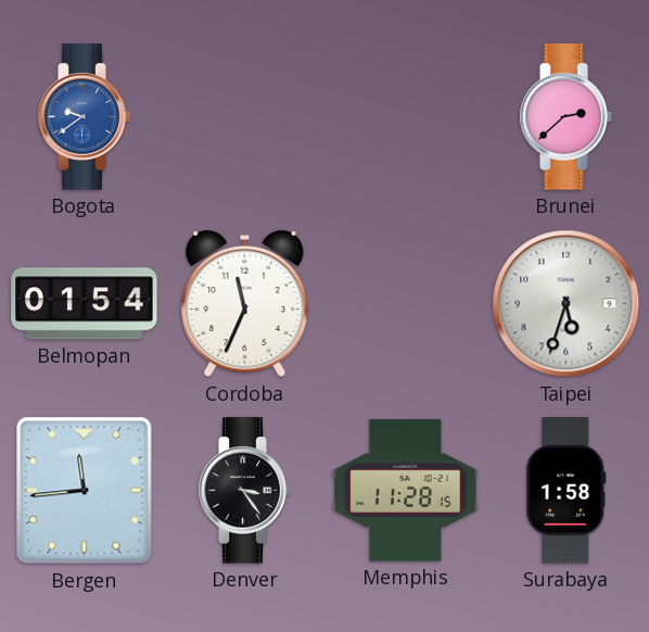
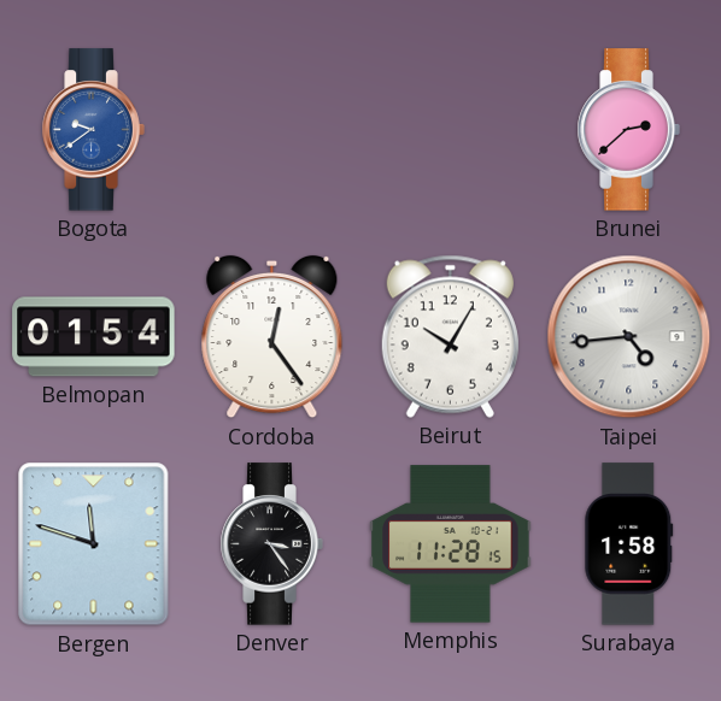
Cordoba: 11:34 -> 12:24
Beirut: none -> 10:05
Taipei: 5:33 -> 4:44
Bergen: 11:44 -> 11:48
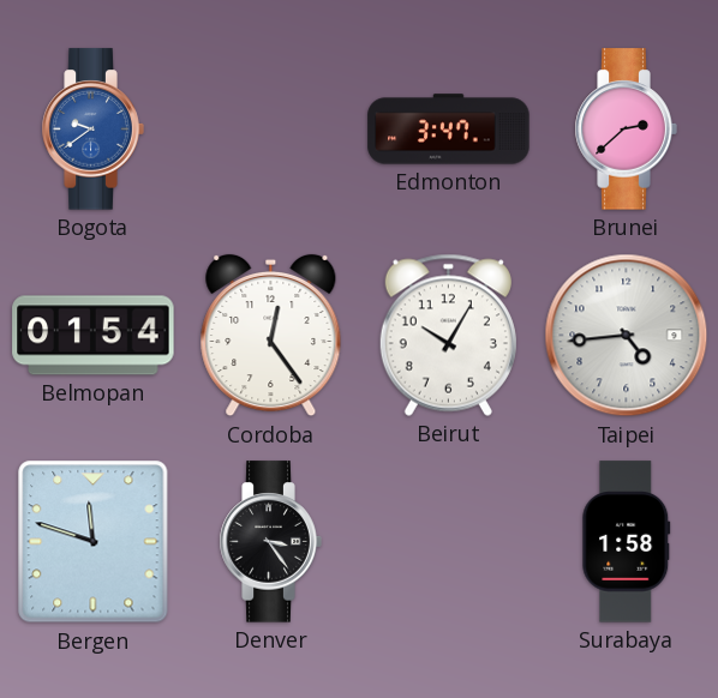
Edmonton: none -> 3:47
Memphis: 11:28 -> none
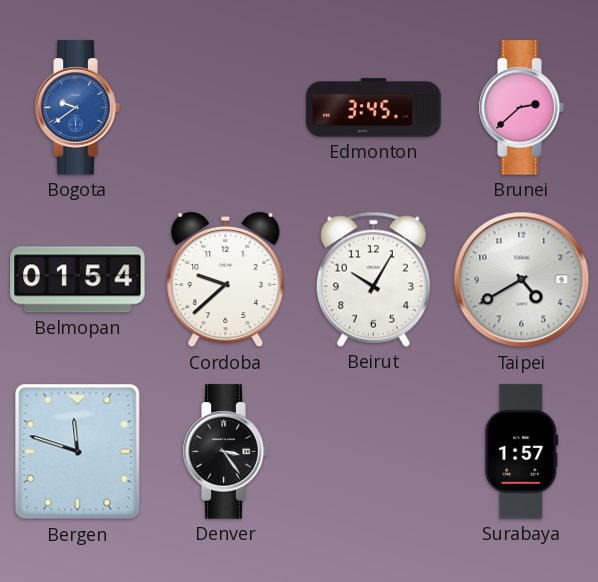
Edmonton: 3:47 -> 3:45
Cordoba: 12:24 -> 9:38
Taipei: 4:44 -> 4:40
Surabaya: 1:58 -> 1:57
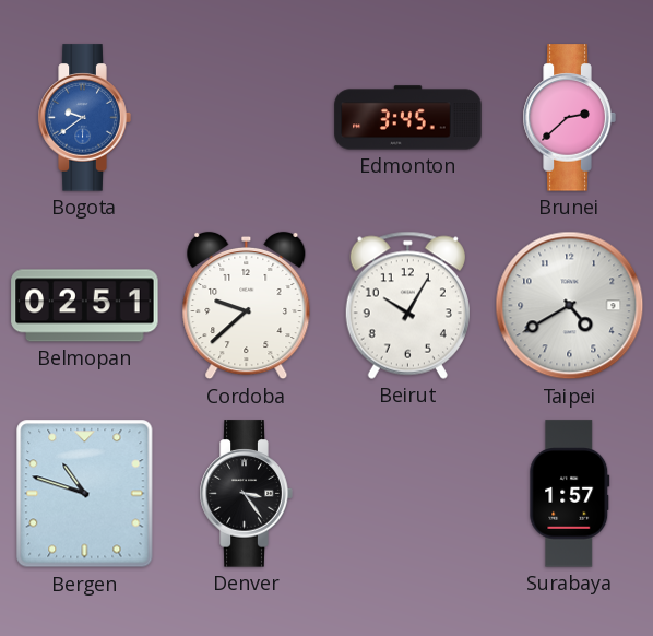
Belmopan: 01:54 -> 02:51
Bergen: 11:48 -> 10:48
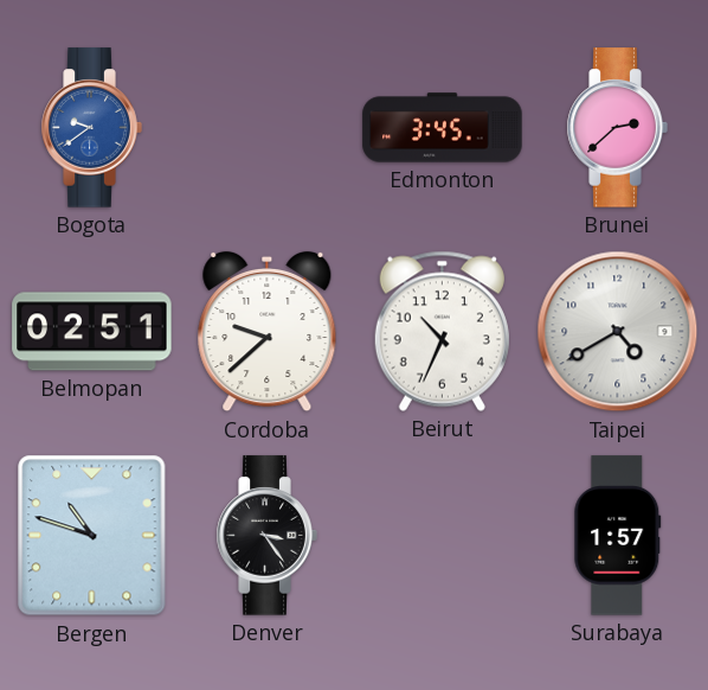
Beirut: 10:05 -> 10:34
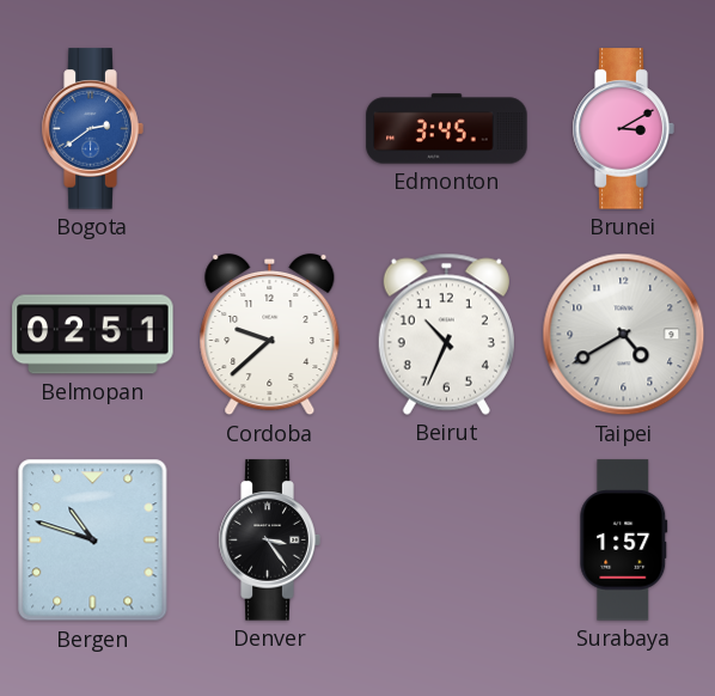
Bogota: 9:39 -> 2:39
Brunei: 2:38 -> 3:10
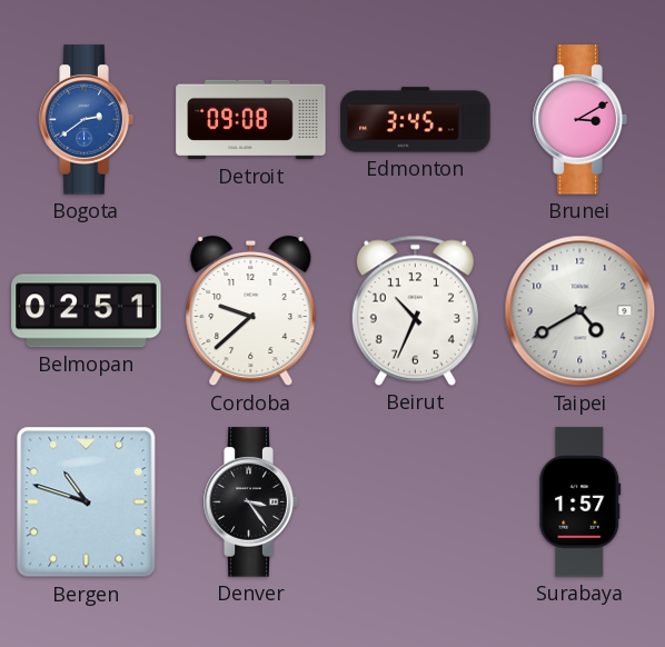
Detroit: none -> 09:08
